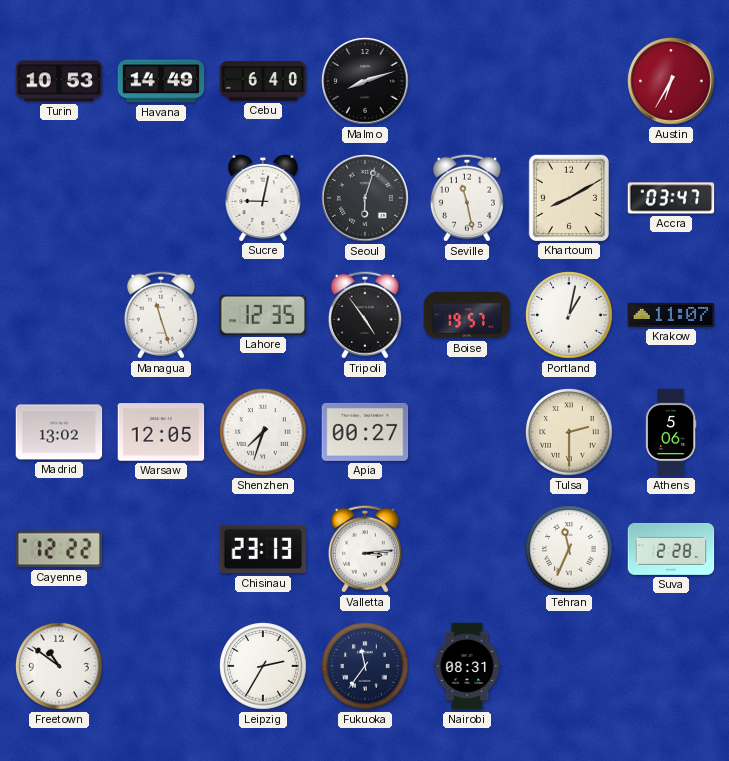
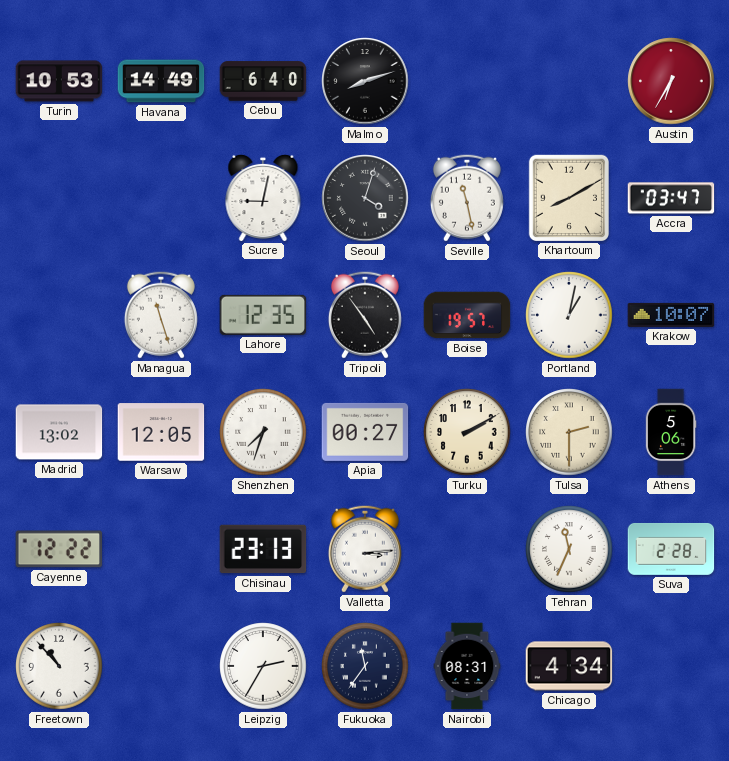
Seoul: 6:03 -> 4:03
Krakow: 11:07 -> 10:07
Turku: none -> 2:10
Freetown: 10:51 -> 10:53
Chicago: none -> 4:34
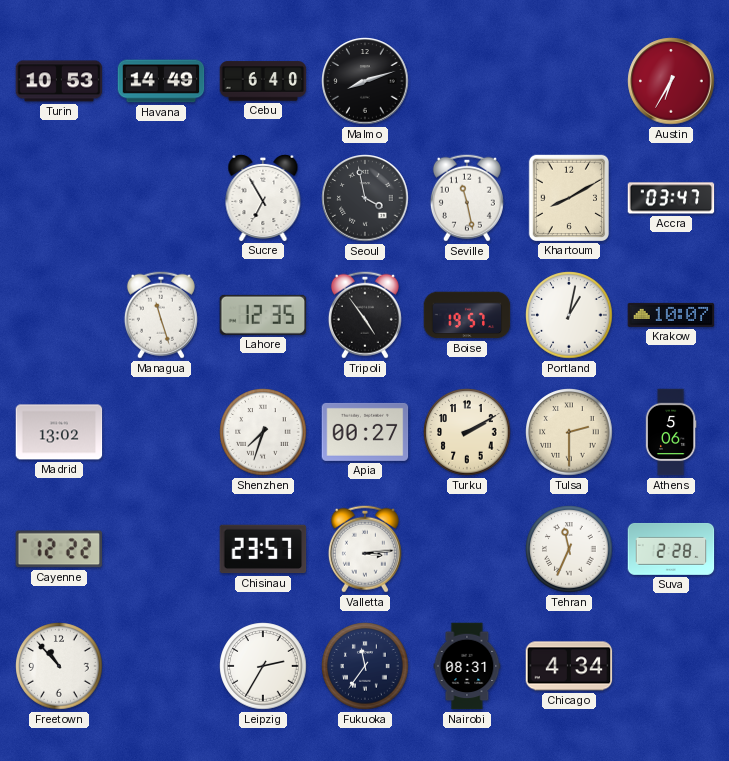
Sucre: 9:02 -> 6:55
Seoul: 4:03 -> 3:58
Warsaw: 12:05 -> none
Chisinau: 23:13 -> 23:57
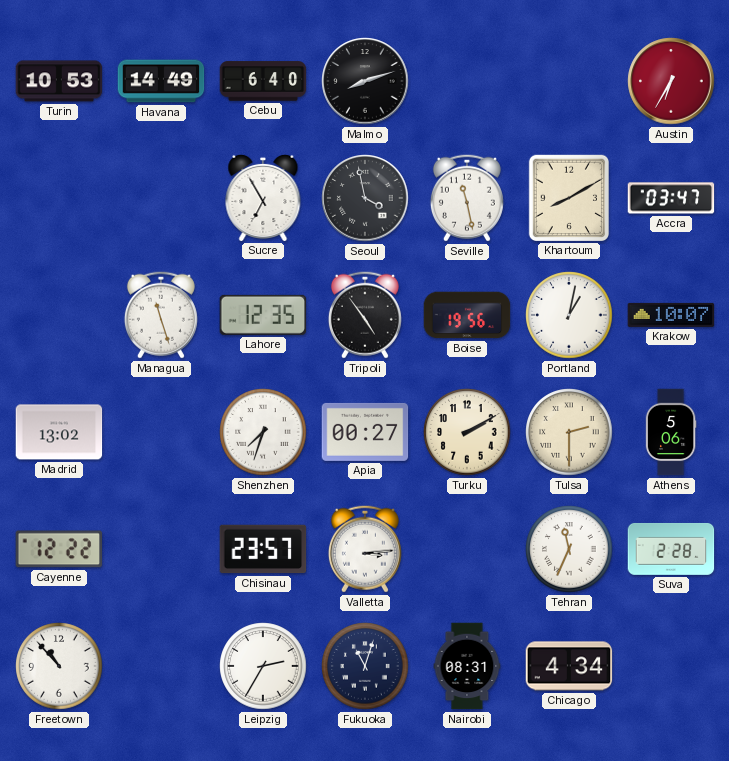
Boise: 19:57 -> 19:56
Fukuoka: 11:36 -> 11:03
